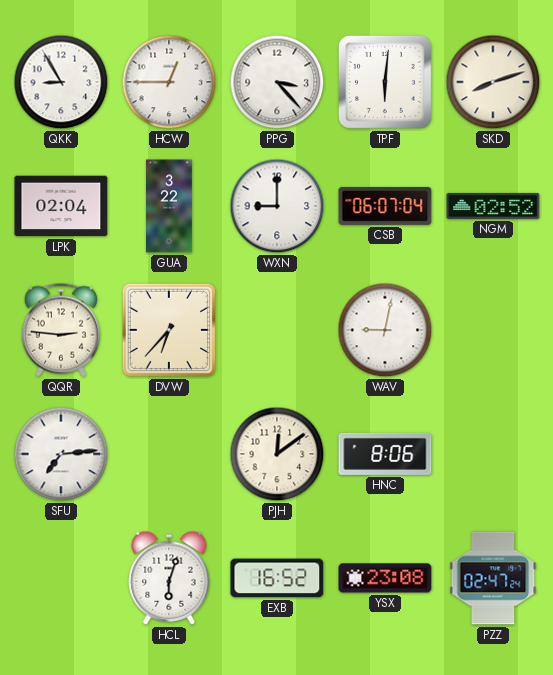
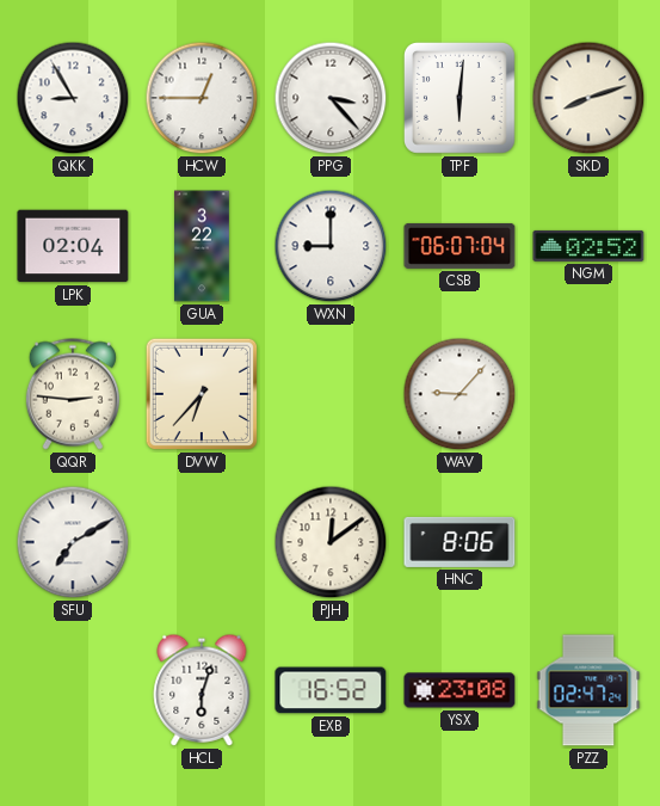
WAV: 9:02 -> 9:07
SFU: 7:14 -> 7:10
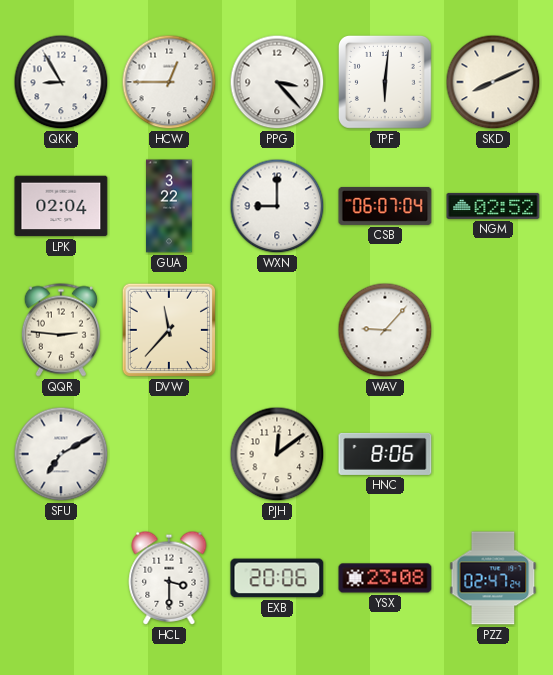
SKD: 8:12 -> 8:11
DVW: 6:37 -> 11:37
HCL: 6:03 -> 3:30
EXB: 16:52 -> 20:06
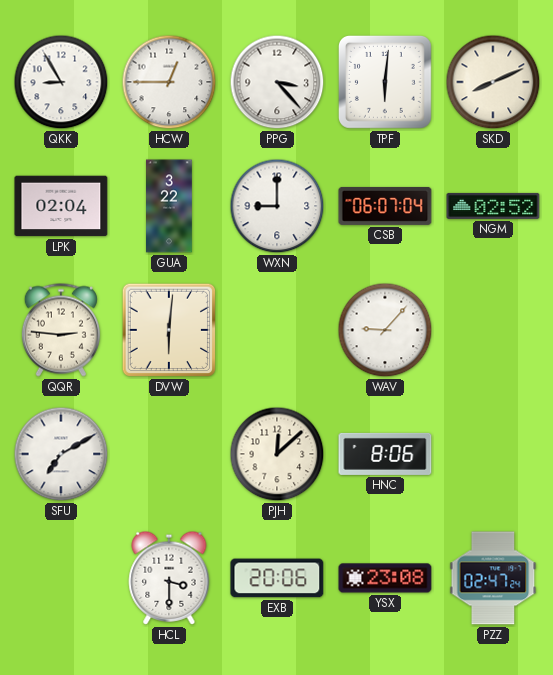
DVW: 11:37 -> 6:01
PJH: 12:09 -> 12:08
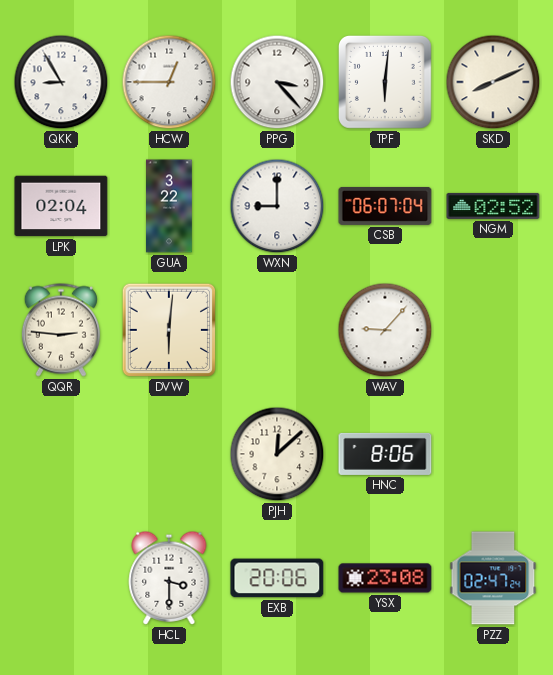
SFU: 7:10 -> none
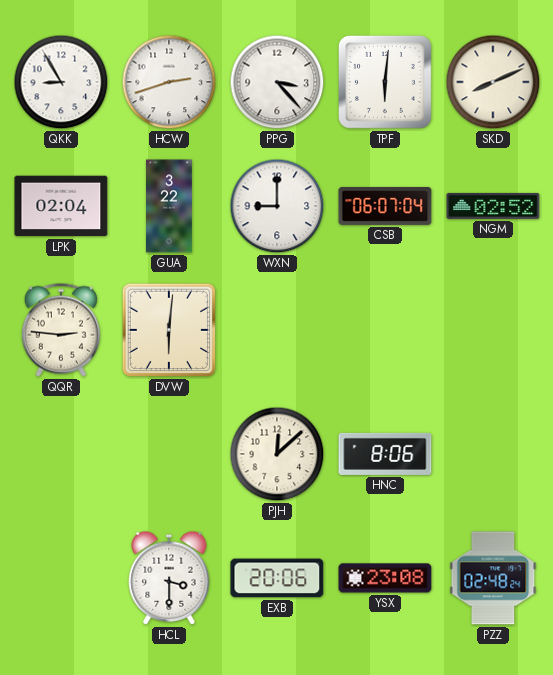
HCW: 12:45 -> 2:42
WAV: 9:07 -> none
PZZ: 02:47 -> 02:48
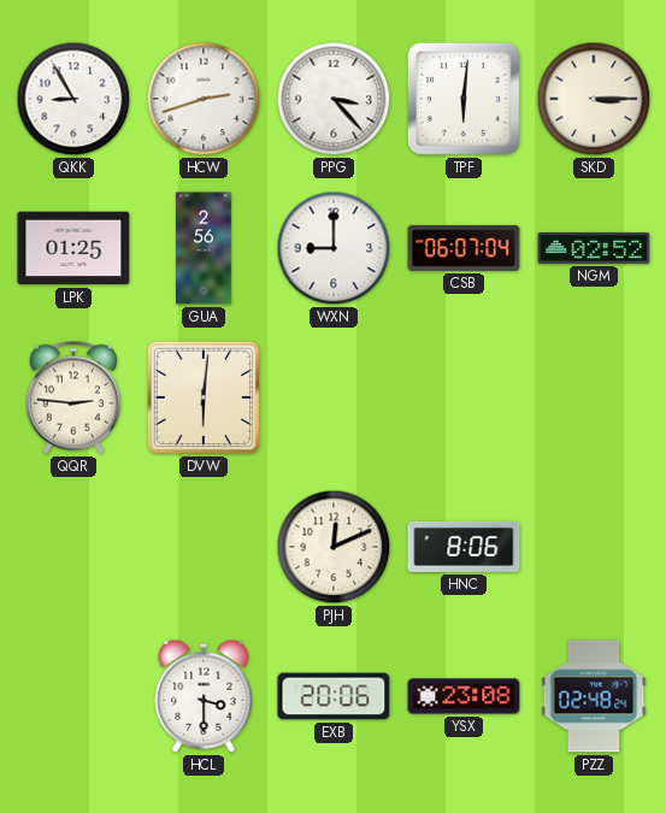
SKD: 8:11 -> 3:15
LPK: 02:04 -> 01:25
GUA: 3:22 -> 2:56
PJH: 12:08 -> 12:11
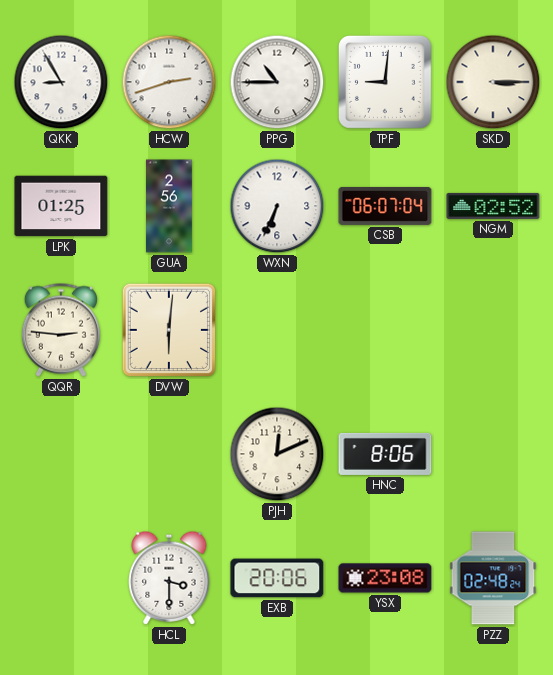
PPG: 3:23 -> 10:45
TPF: 6:01 -> 9:01
WXN: 9:00 -> 6:34
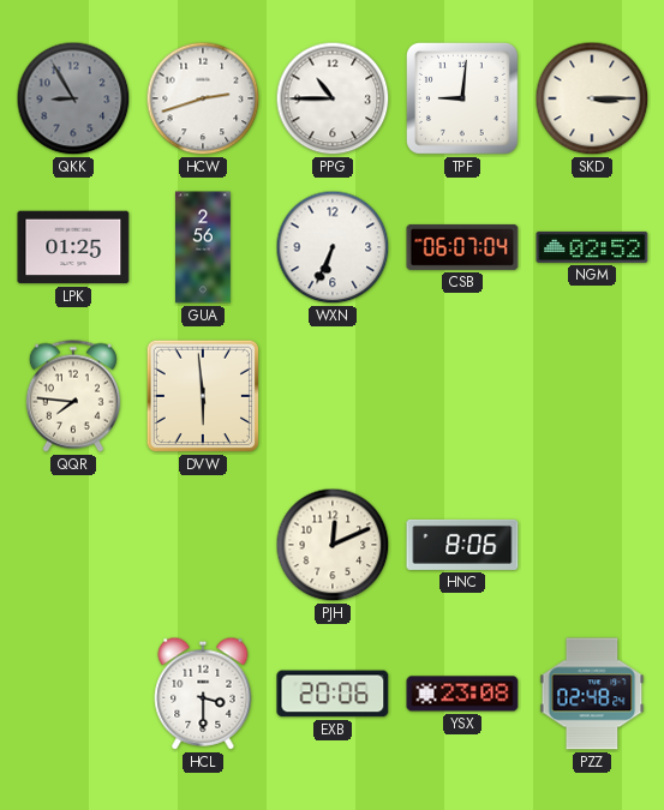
QKK dial: white -> grey
QQR: 2:46 -> 7:46
DVW: 6:01 -> 5:59
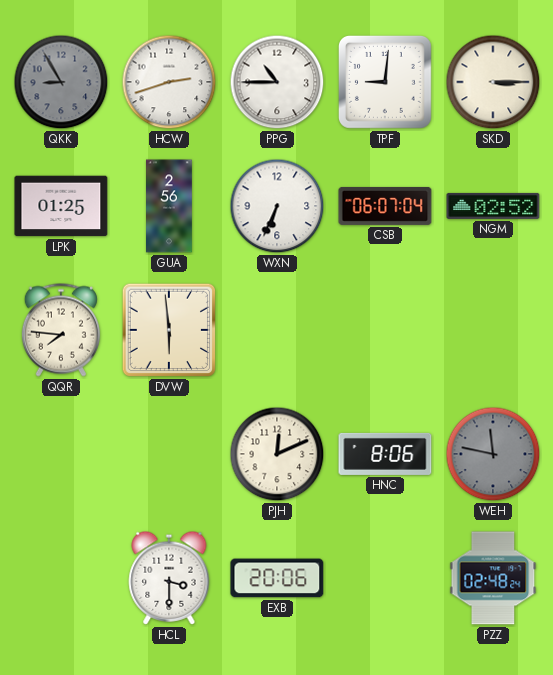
WEH: none -> 11:47
YSX: 23:08 -> none
